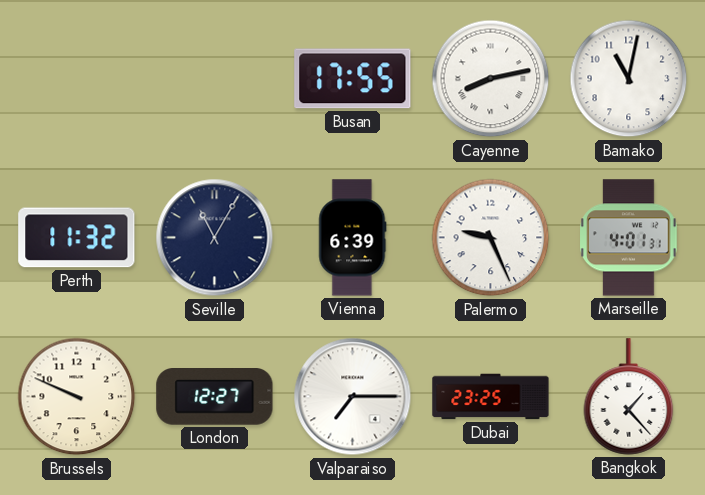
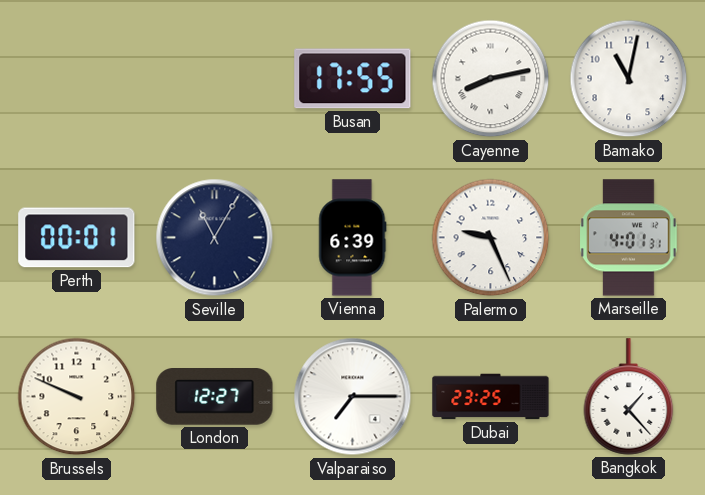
Perth: 11:32 -> 00:01
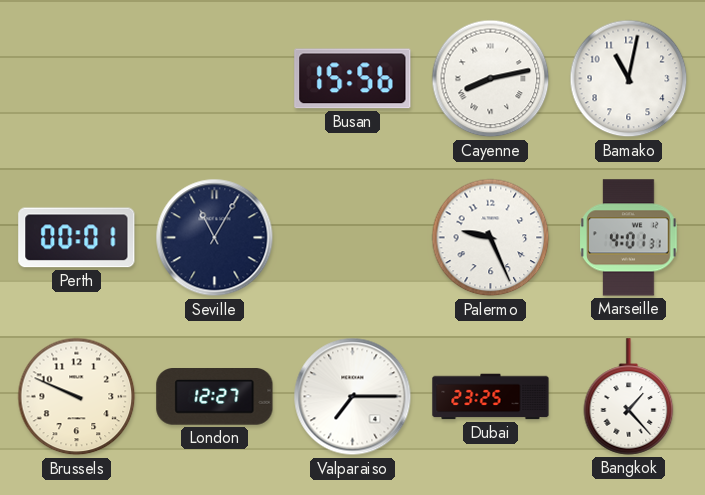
Busan: 17:55 -> 15:56
Vienna: 6:39 -> none
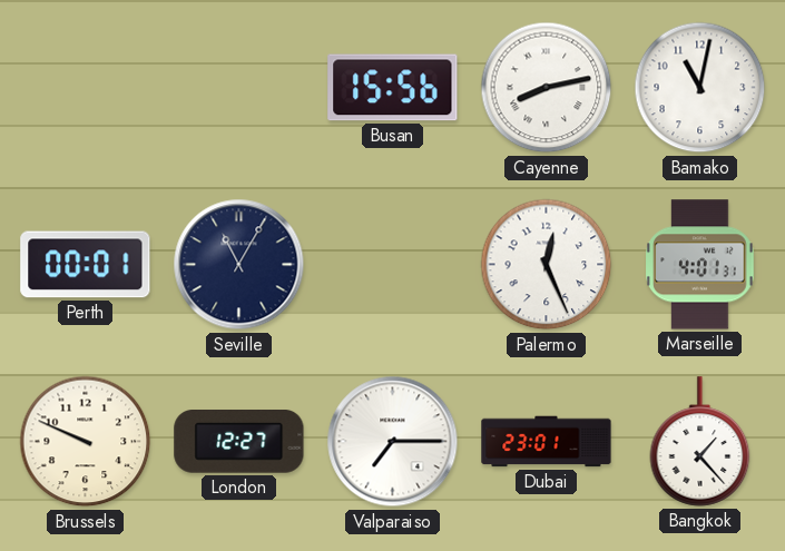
Palermo: 9:26 -> 12:26
Dubai: 23:25 -> 23:01
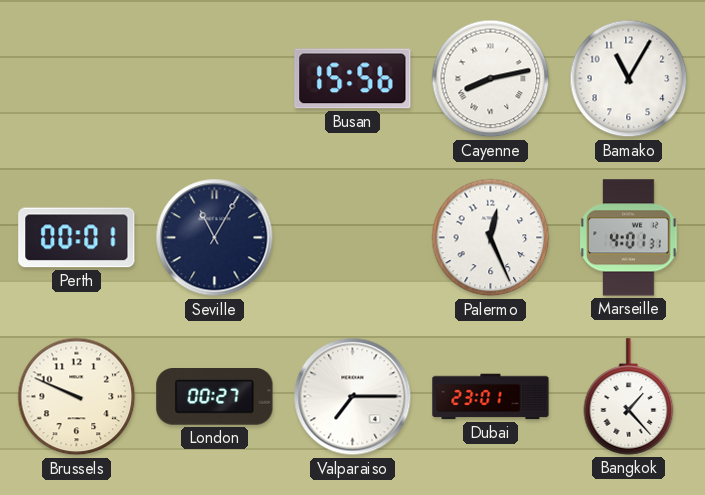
Bamako: 11:02 -> 11:05
London: 12:27 -> 00:27
